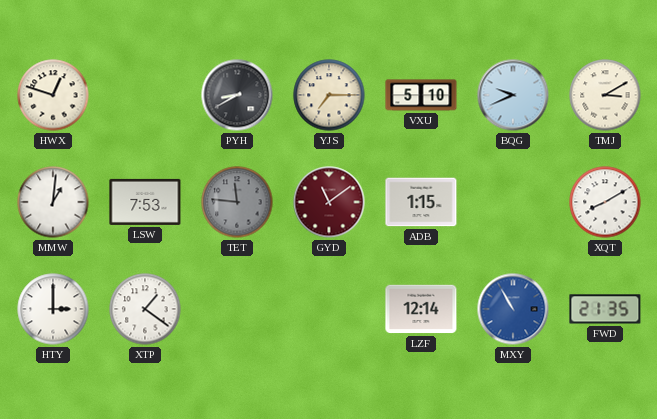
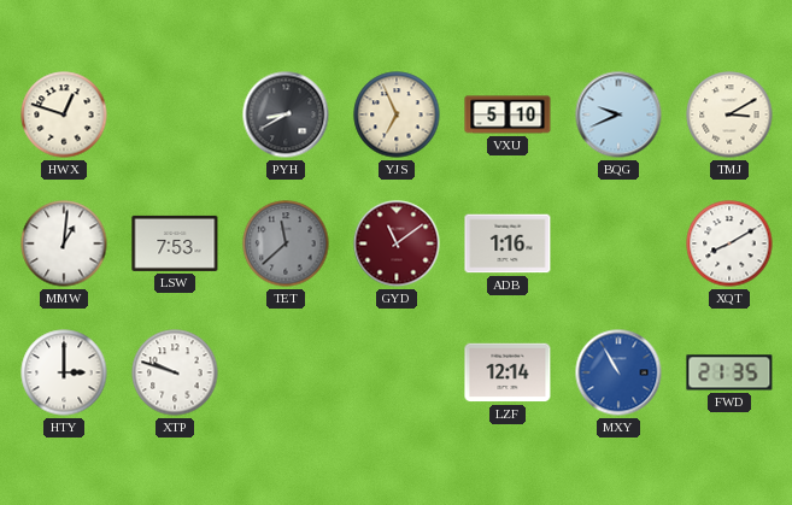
YJS: 7:15 -> 6:56
TET: 11:46 -> 11:38
ADB: 1:15 -> 1:16
XTP: 1:21 -> 9:48
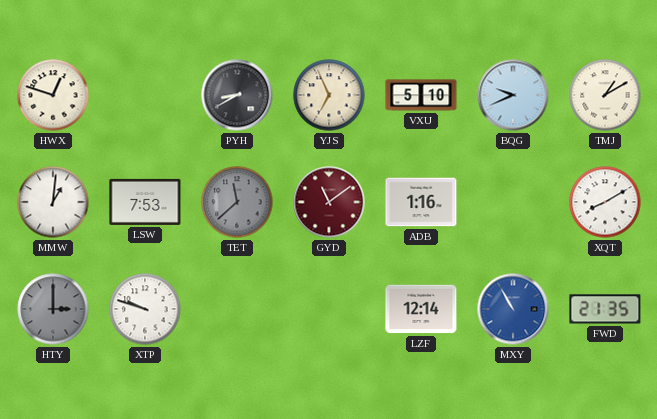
TMJ: 3:10 -> 1:10
HTY dial: white -> grey
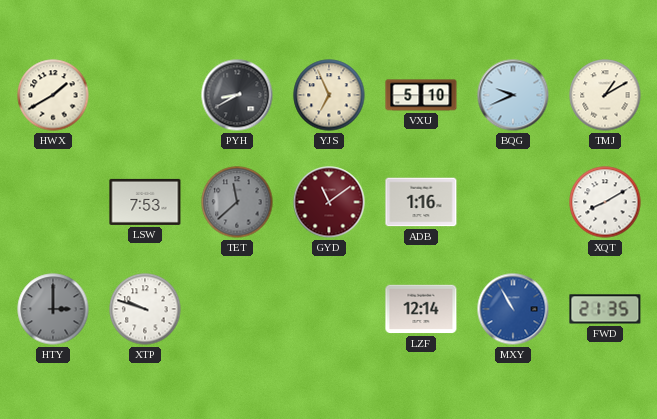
HWX: 12:48 -> 1:40
MMW: 1:01 -> none
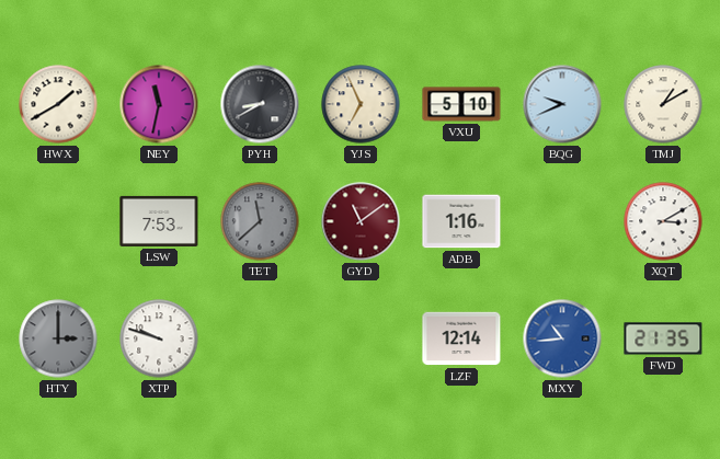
NEY: none -> 11:32
XQT: 8:10 -> 3:10
MXY: 10:55 -> 10:44
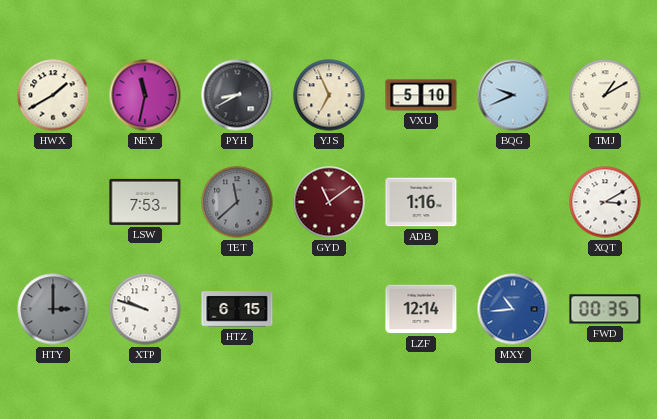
HTZ: none -> 6:15
FWD: 21:35 -> 00:35
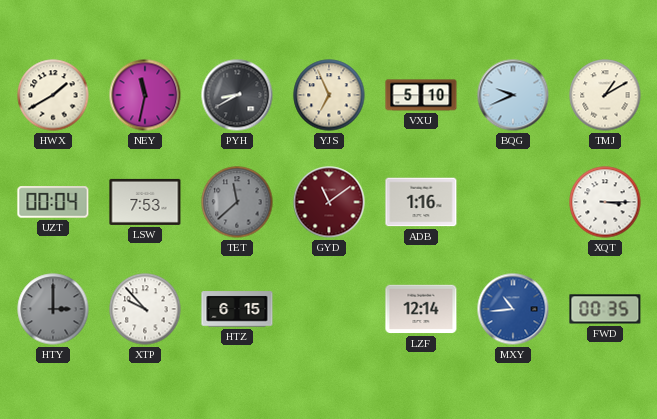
UZT: none -> 00:04
XQT: 3:10 -> 3:15
XTP: 9:48 -> 9:53
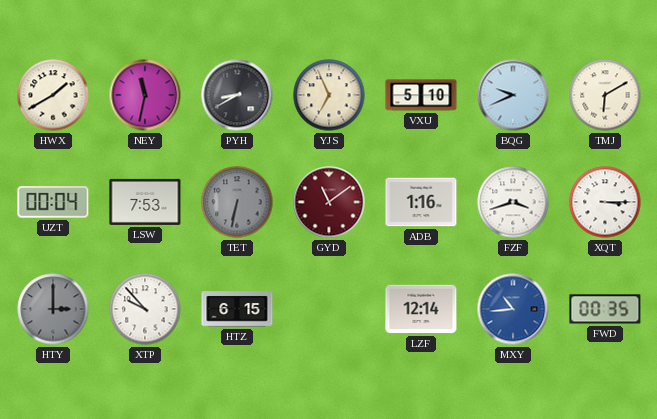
TMJ: 1:10 -> 6:10
TET: 11:38 -> 6:32
FZF: none -> 3:42
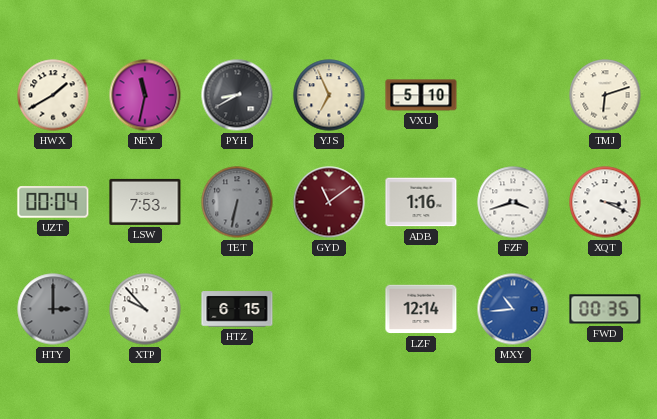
BQG: 9:41 -> none
TMJ: 6:10 -> 6:12
XQT: 3:15 -> 3:19
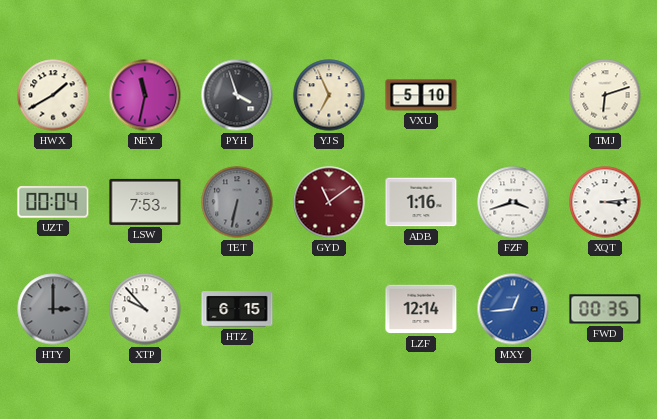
PYH: 8:40 -> 3:57
XQT: 3:19 -> 3:14
MXY: 10:44 -> 12:44
